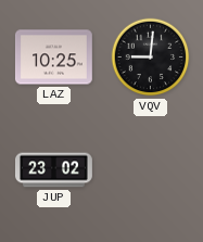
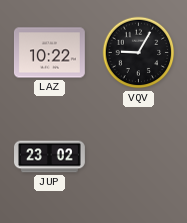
LAZ: 10:25 -> 10:22
VQV: 9:01 -> 9:05
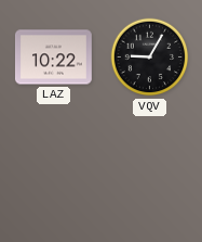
JUP: 23:02 -> none
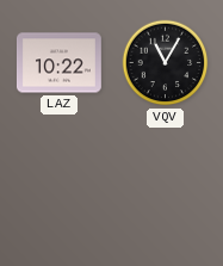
VQV: 9:05 -> 11:05
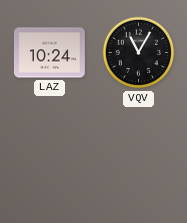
LAZ: 10:22 -> 10:24
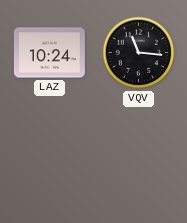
VQV: 11:05 -> 11:16
